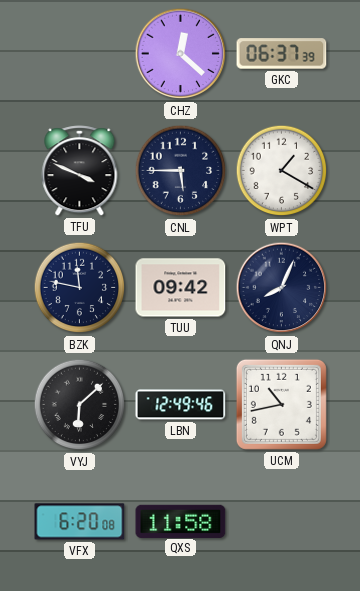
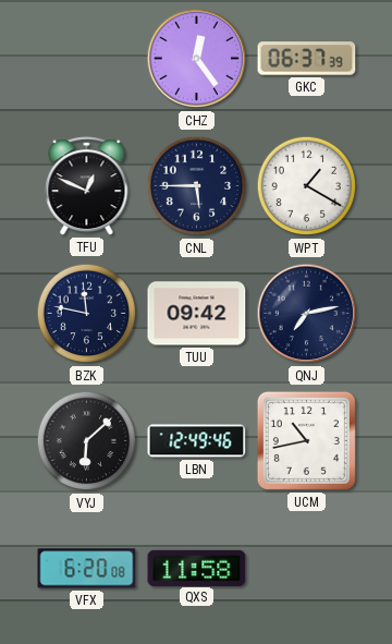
CHZ: 12:22 -> 12:24
TFU: 3:49 -> 12:49
QNJ: 8:04 -> 7:13
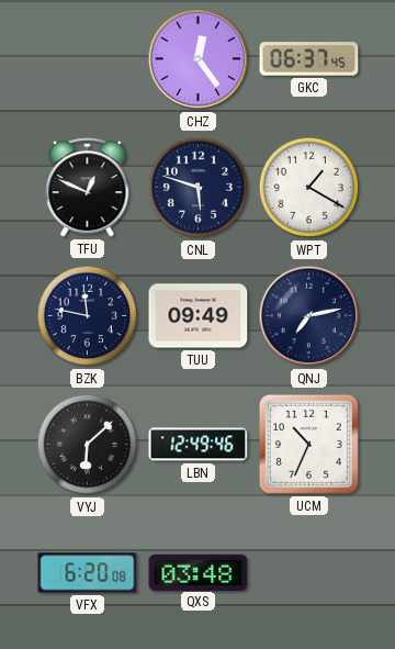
GKC: 06:37:39 -> 06:37:45
CNL: 5:45 -> 5:48
TUU: 09:42 -> 09:49
UCM: 10:43 -> 10:34
QXS: 11:58 -> 03:48
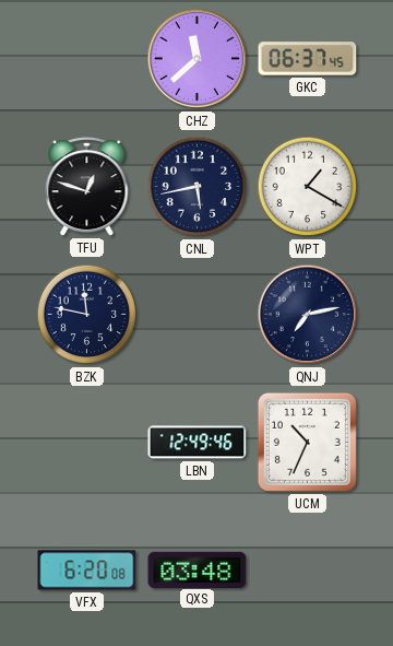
CHZ: 12:24 -> 11:38
TFU: 12:49 -> 12:48
CNL: 5:48 -> 5:43
TUU: 09:49 -> none
VYJ: 6:08 -> none
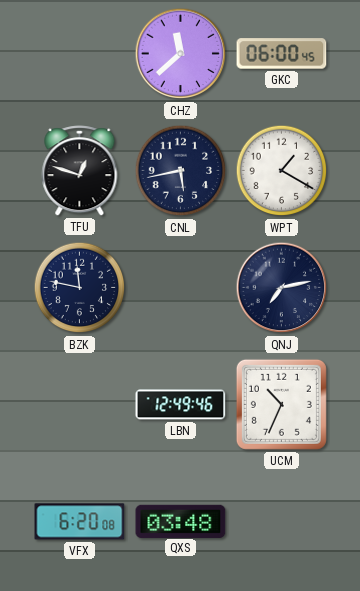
GKC: 06:37 -> 06:00
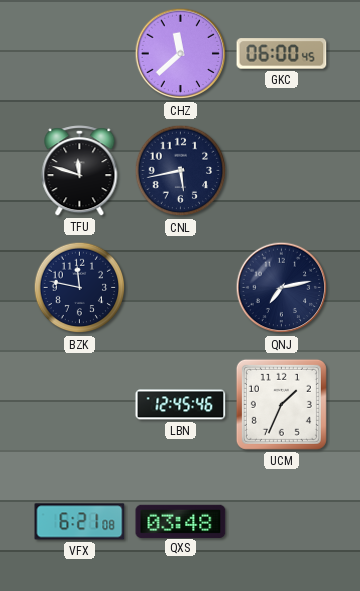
TFU: 12:48 -> 11:48
WPT: 1:20 -> none
LBN: 12:49 -> 12:45
UCM: 10:34 -> 1:34
VFX: 6:20 -> 6:21
